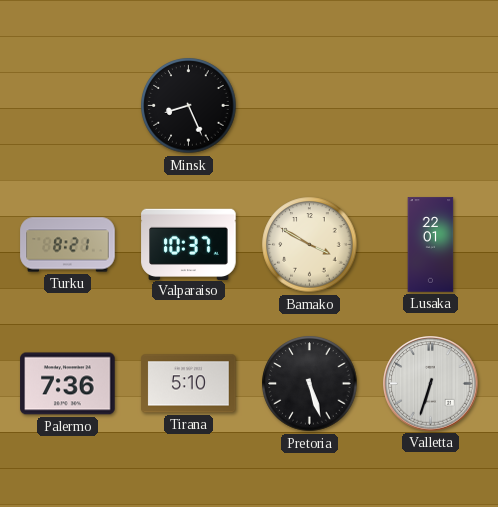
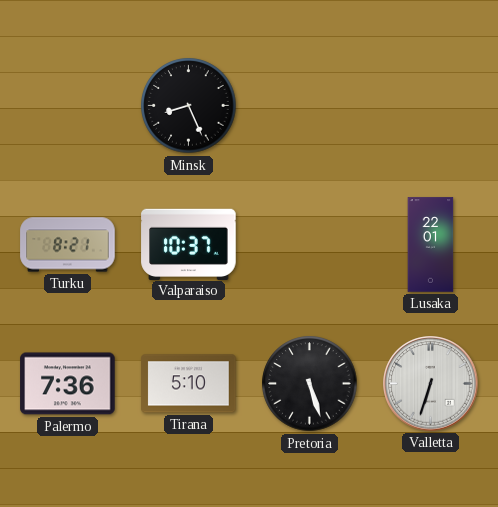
Bamako: 3:50 -> none
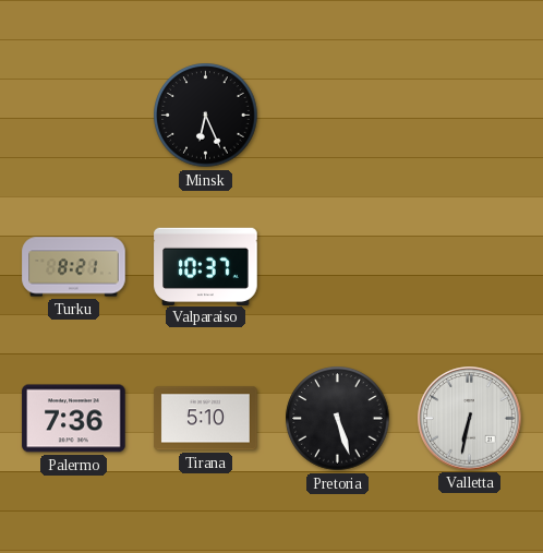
Minsk: 8:26 -> 6:26
Lusaka: 22:01 -> none
Valletta: 6:33 -> 6:32
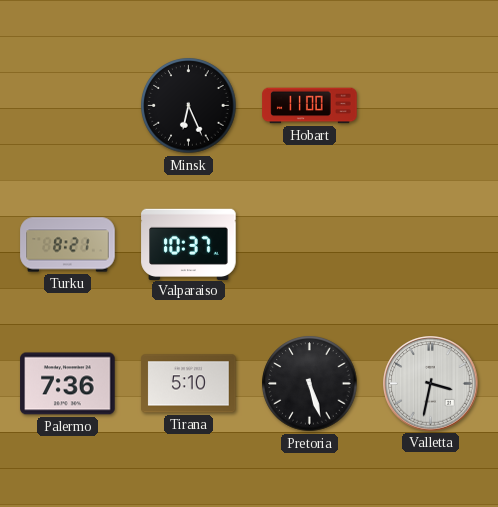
Hobart: none -> 11:00
Valletta: 6:32 -> 3:32
